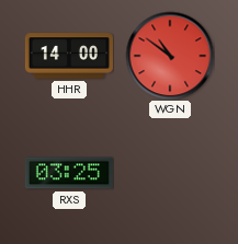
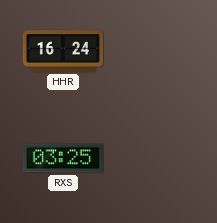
HHR: 14:00 -> 16:24
WGN: 10:51 -> none
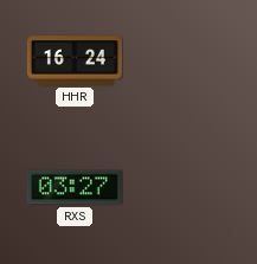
RXS: 03:25 -> 03:27
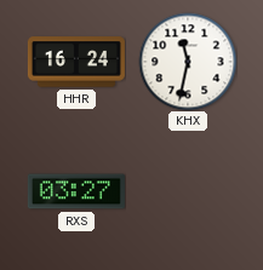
KHX: none -> 11:32
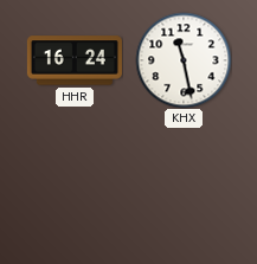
KHX: 11:32 -> 11:28
RXS: 03:27 -> none
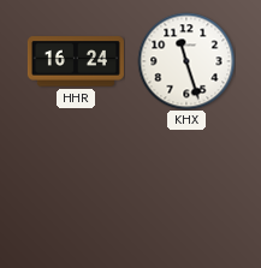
KHX: 11:28 -> 11:27
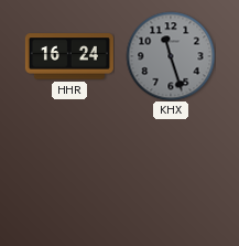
KHX dial: white -> grey
